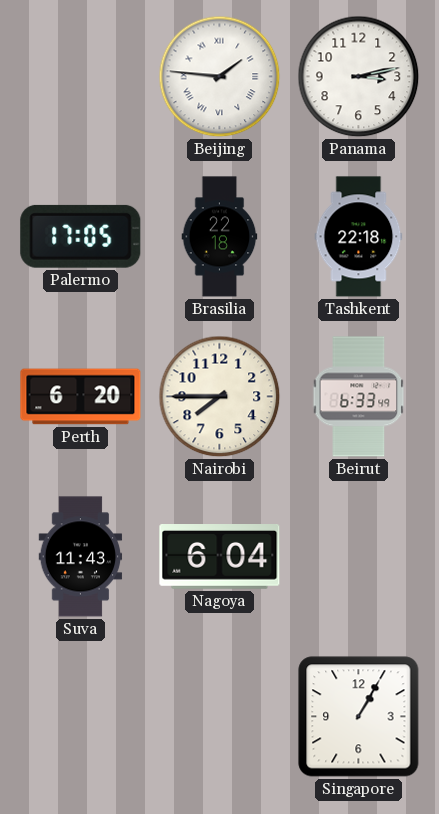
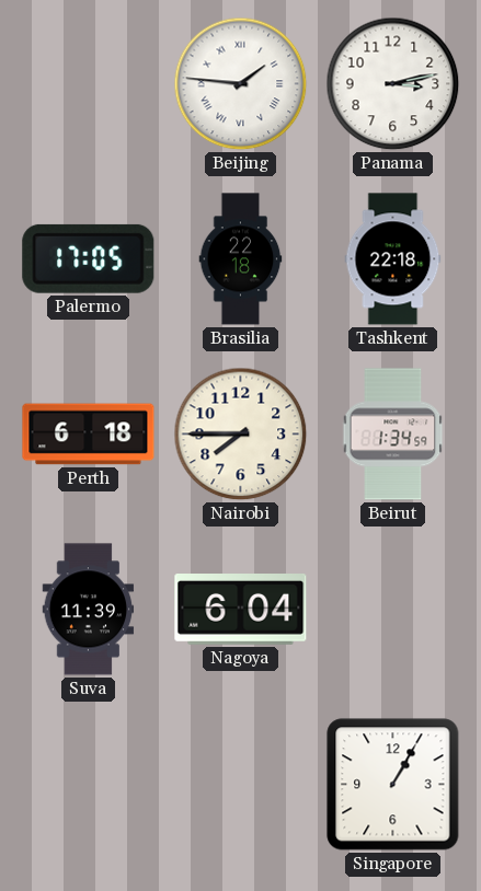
Perth: 6:20 -> 6:18
Beirut: 6:33 -> 1:34
Suva: 11:43 -> 11:39
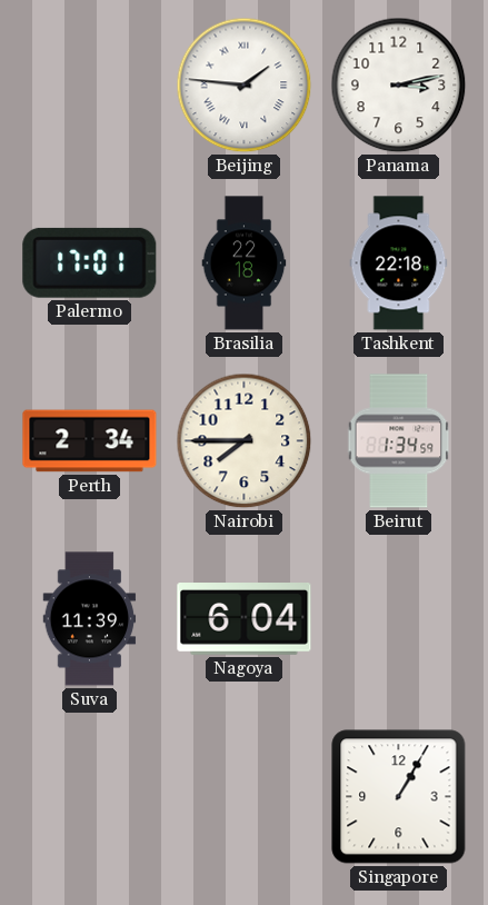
Palermo: 17:05 -> 17:01
Perth: 6:18 -> 2:34
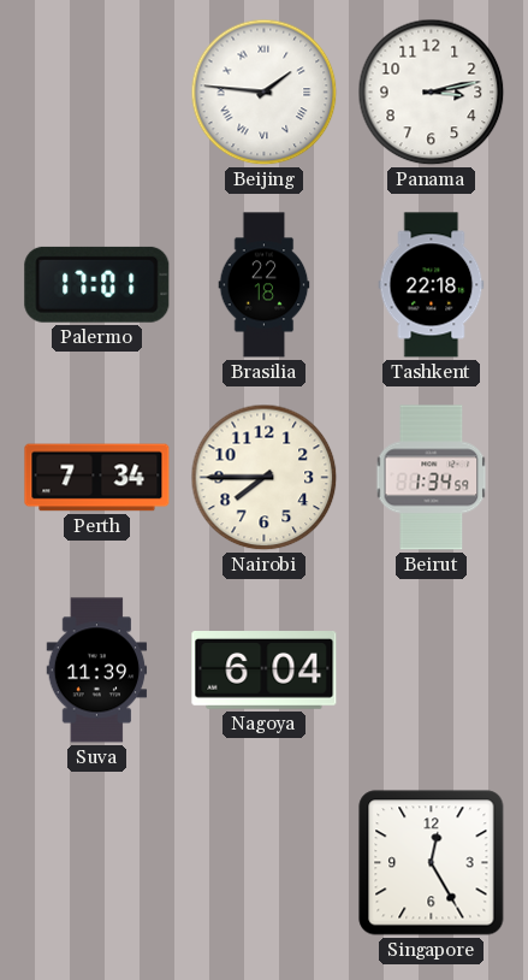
Perth: 2:34 -> 7:34
Singapore: 1:05 -> 12:25
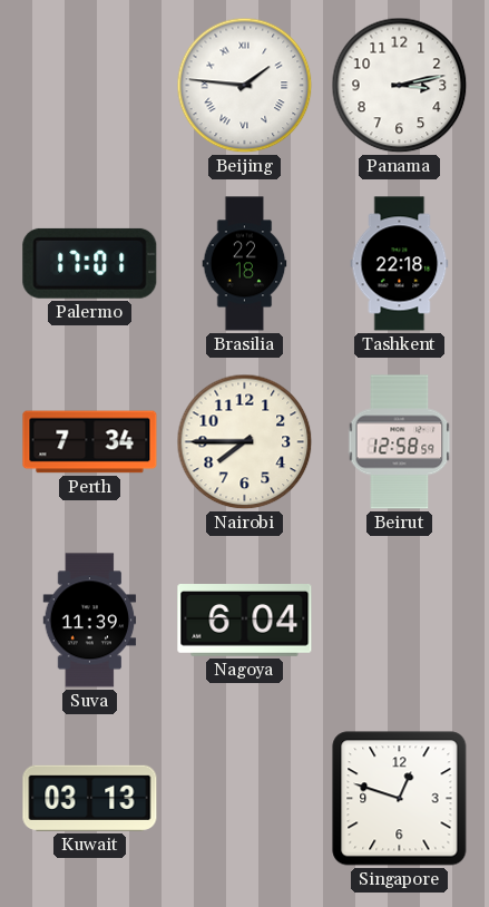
Beirut: 1:34 -> 12:58
Kuwait: none -> 03:13
Singapore: 12:25 -> 12:48
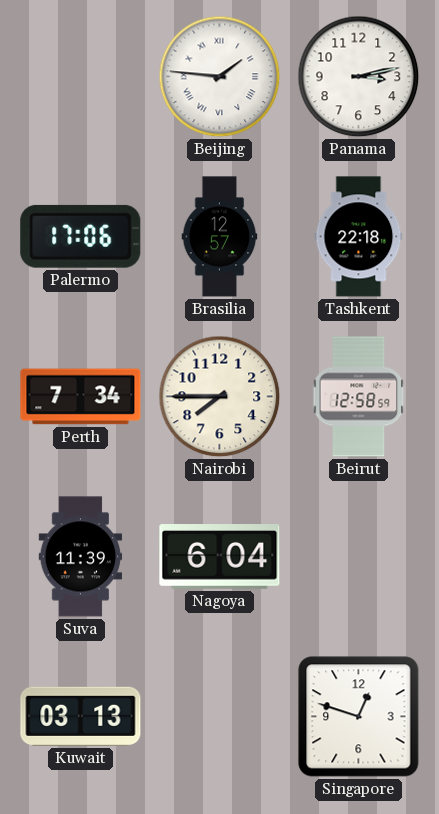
Palermo: 17:01 -> 17:06
Brasilia: 22:18 -> 12:57
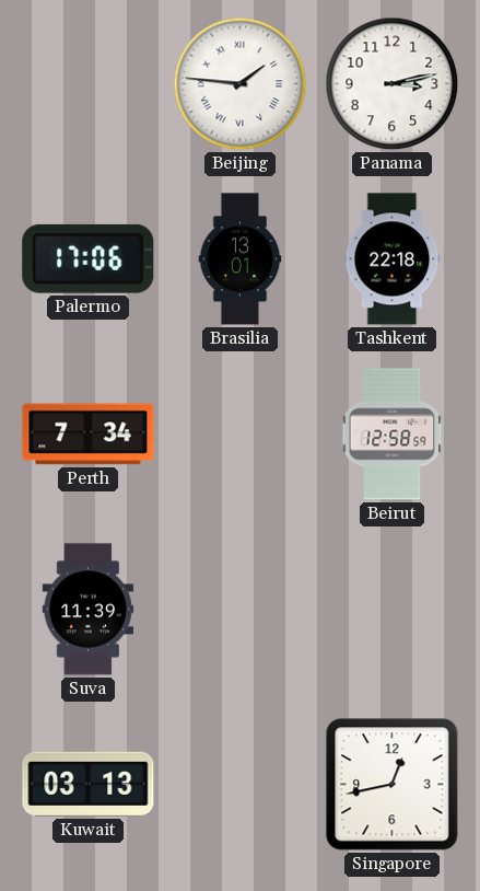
Brasilia: 12:57 -> 13:01
Nairobi: 7:45 -> none
Nagoya: 6:04 -> none
Singapore: 12:48 -> 12:43
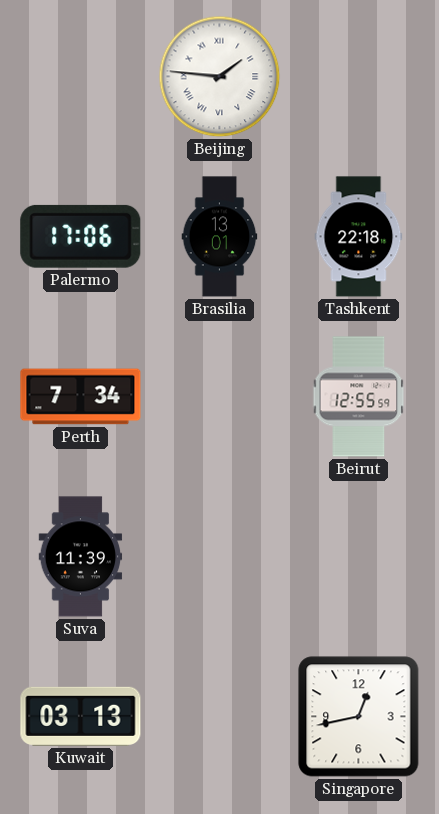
Panama: 3:13 -> none
Beirut: 12:58 -> 12:55
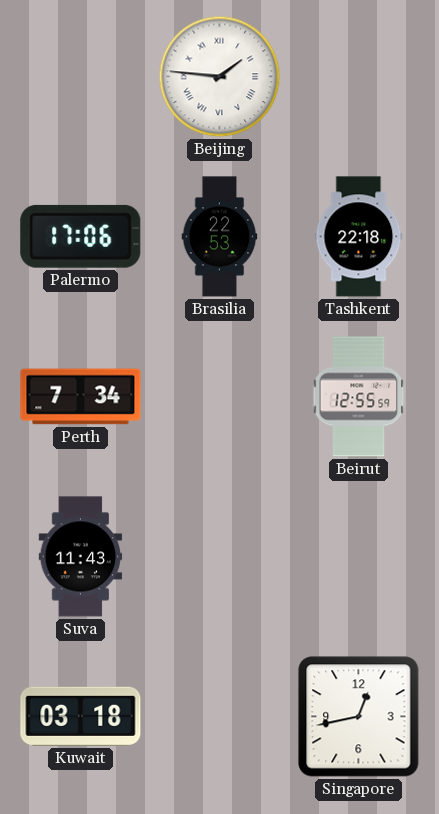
Brasilia: 13:01 -> 22:53
Suva: 11:39 -> 11:43
Kuwait: 03:13 -> 03:18
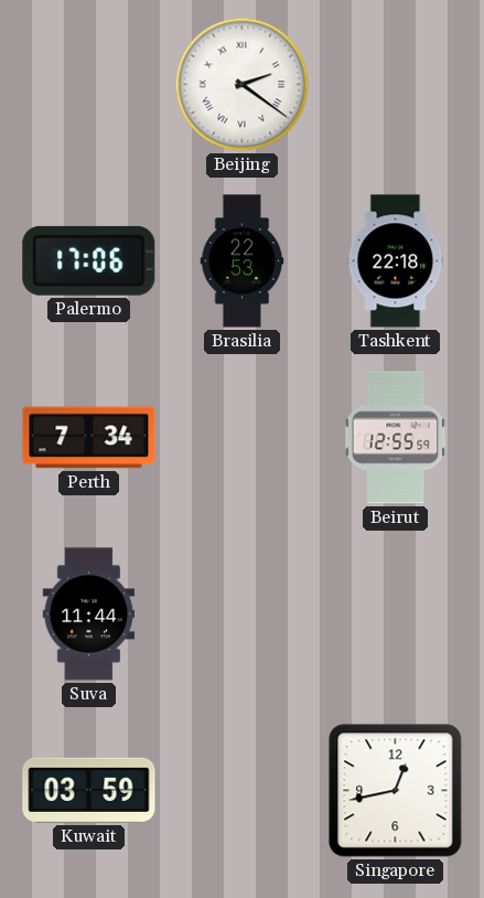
Beijing: 1:46 -> 2:21
Suva: 11:43 -> 11:44
Kuwait: 03:18 -> 03:59
